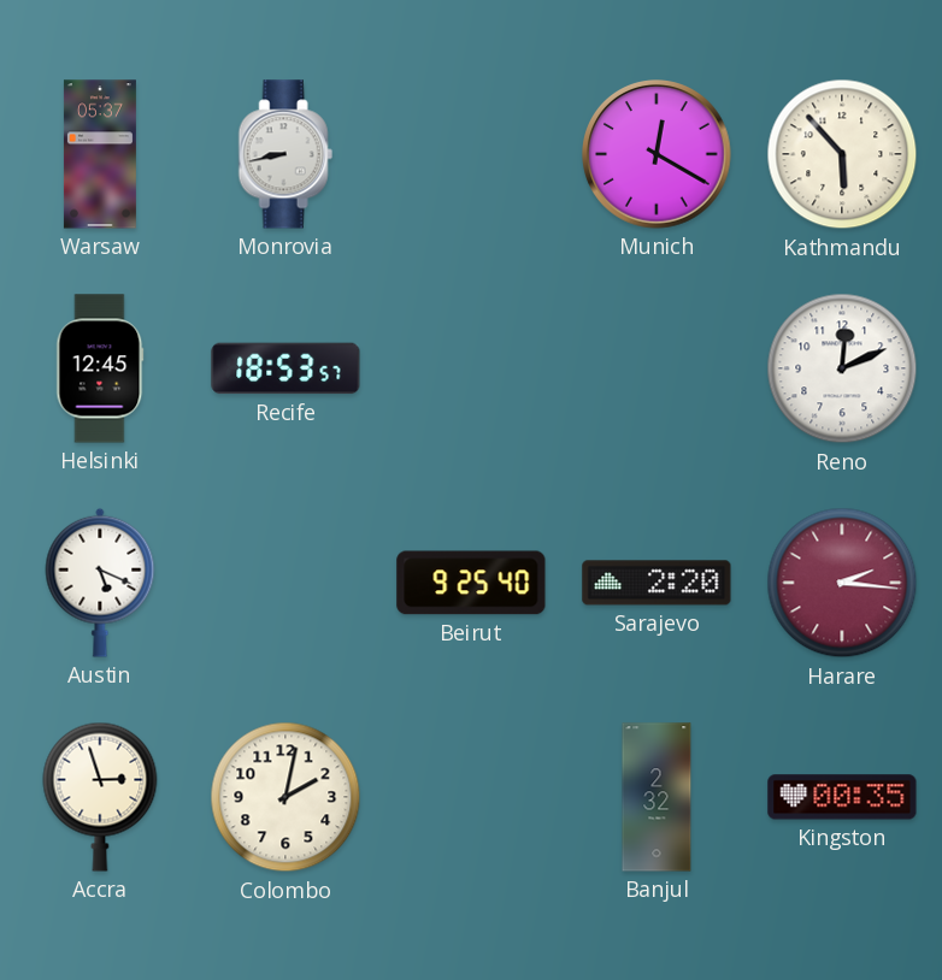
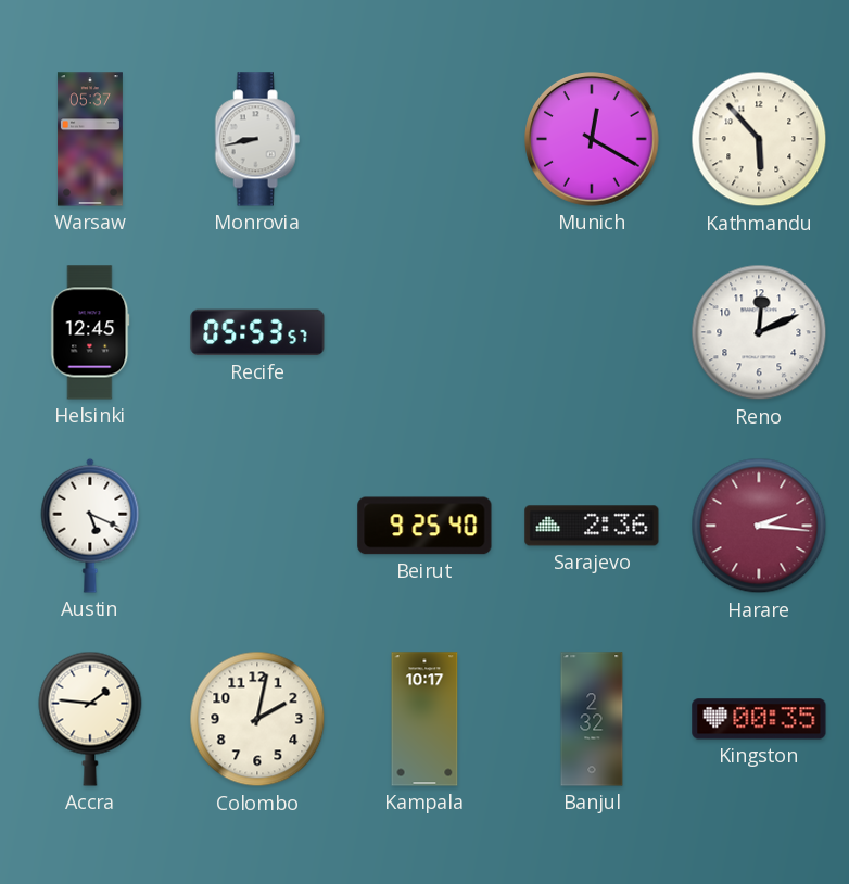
Recife: 18:53 -> 05:53
Sarajevo: 2:20 -> 2:36
Accra: 2:57 -> 1:46
Kampala: none -> 10:17
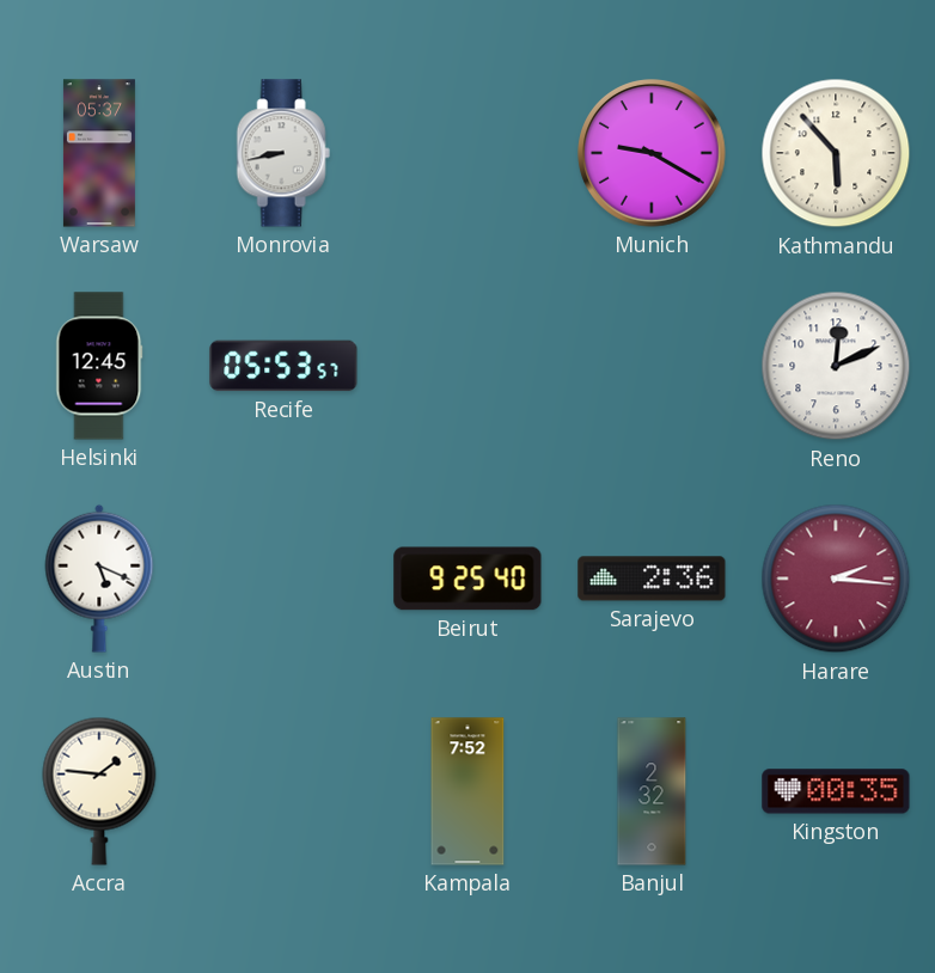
Munich: 12:20 -> 9:20
Colombo: 2:02 -> none
Kampala: 10:17 -> 7:52
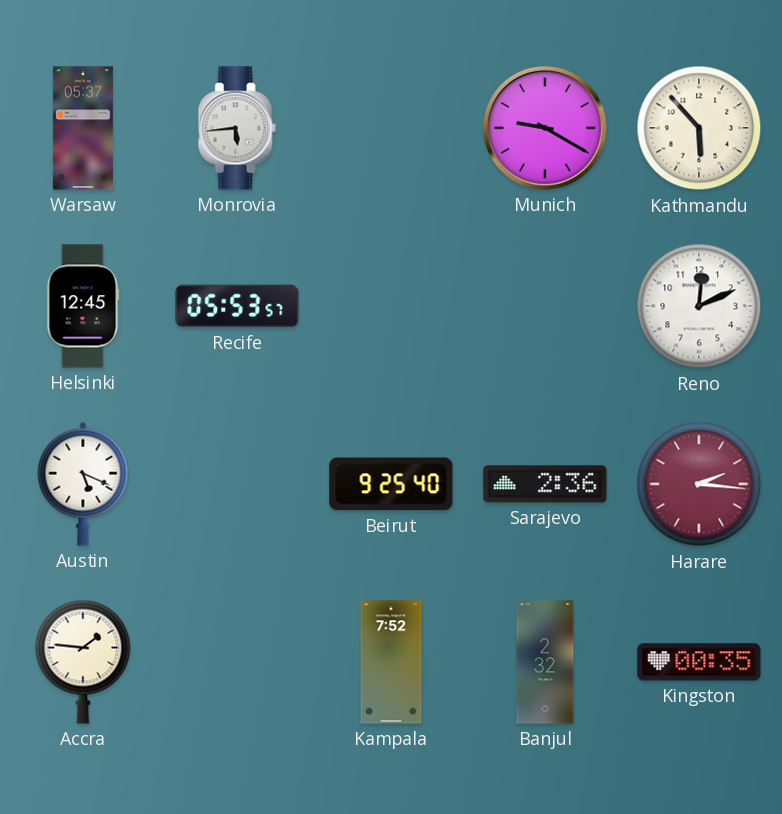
Monrovia: 8:43 -> 5:44
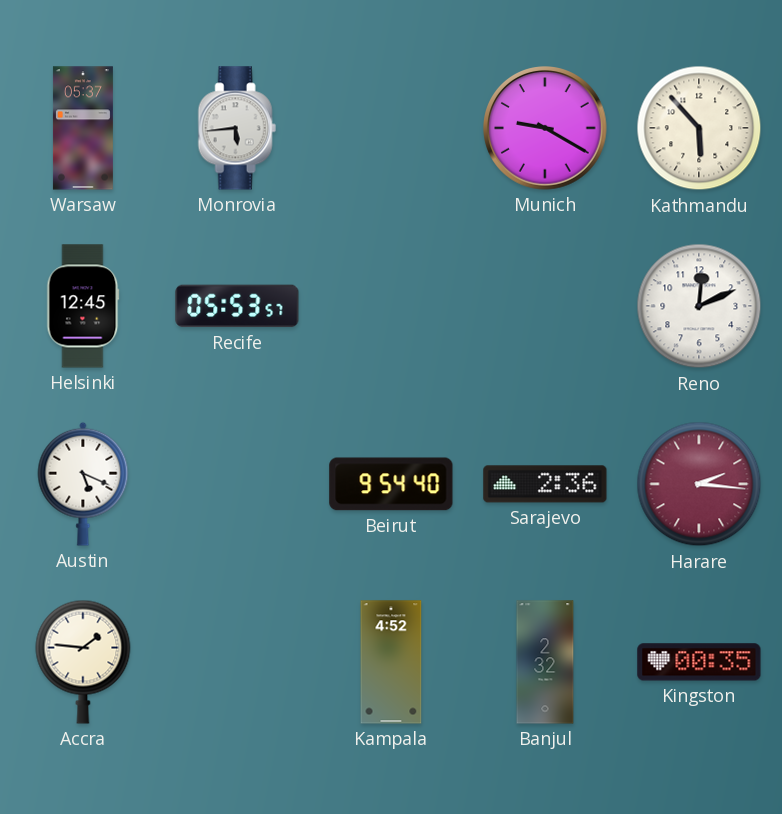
Beirut: 9:25 -> 9:54
Kampala: 7:52 -> 4:52
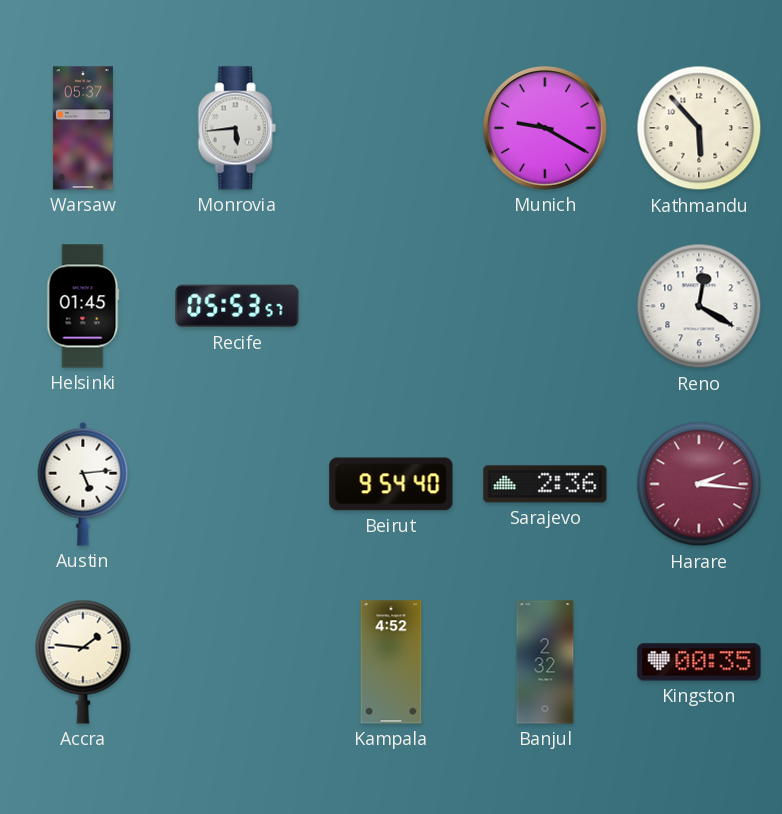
Helsinki: 12:45 -> 01:45
Reno: 12:11 -> 12:20
Austin: 5:19 -> 5:14
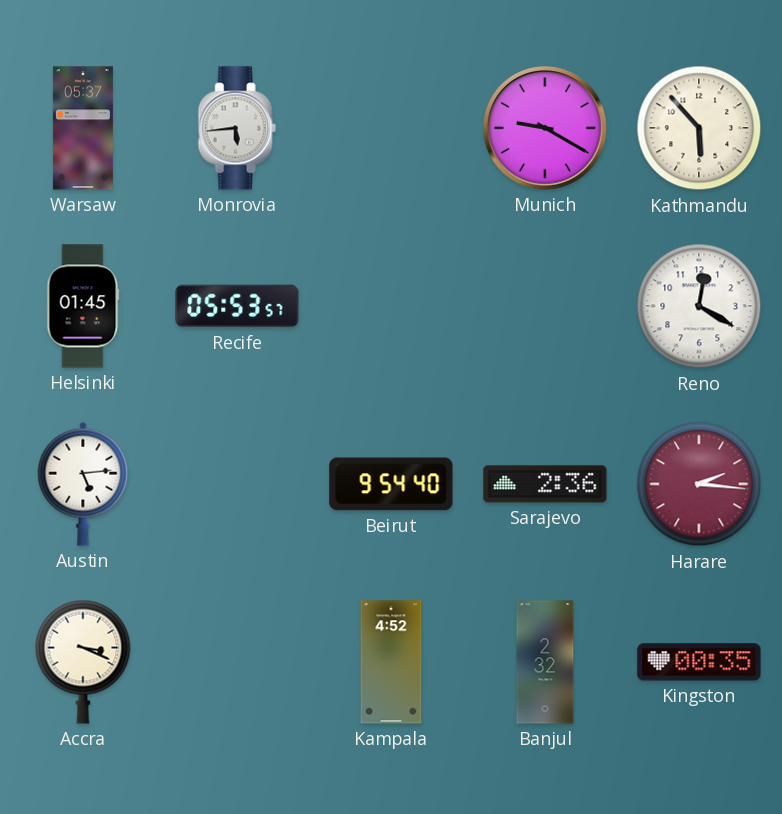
Accra: 1:46 -> 3:19
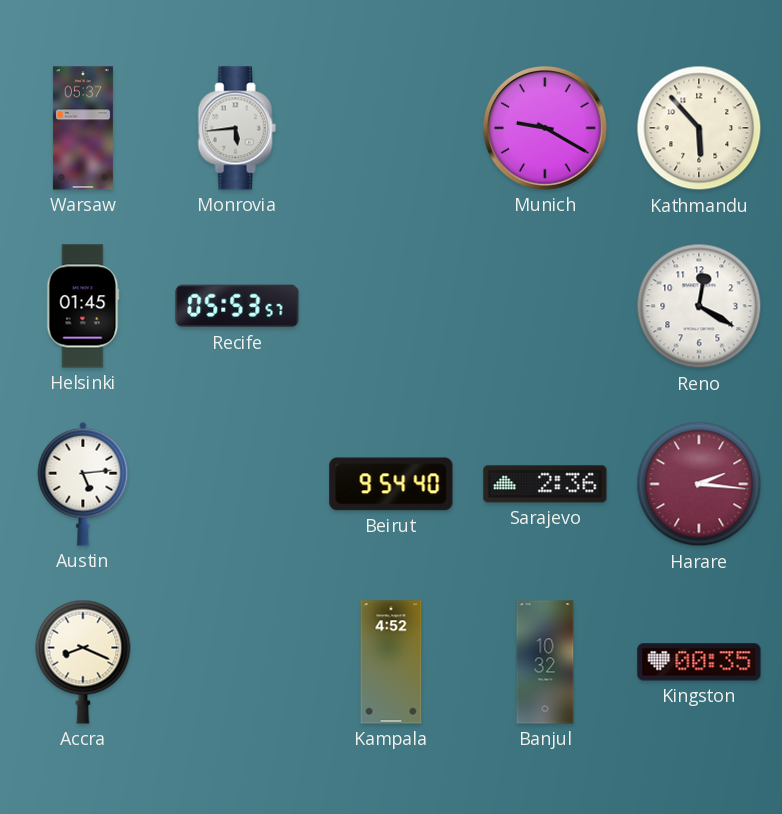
Accra: 3:19 -> 8:19
Banjul: 2:32 -> 10:32
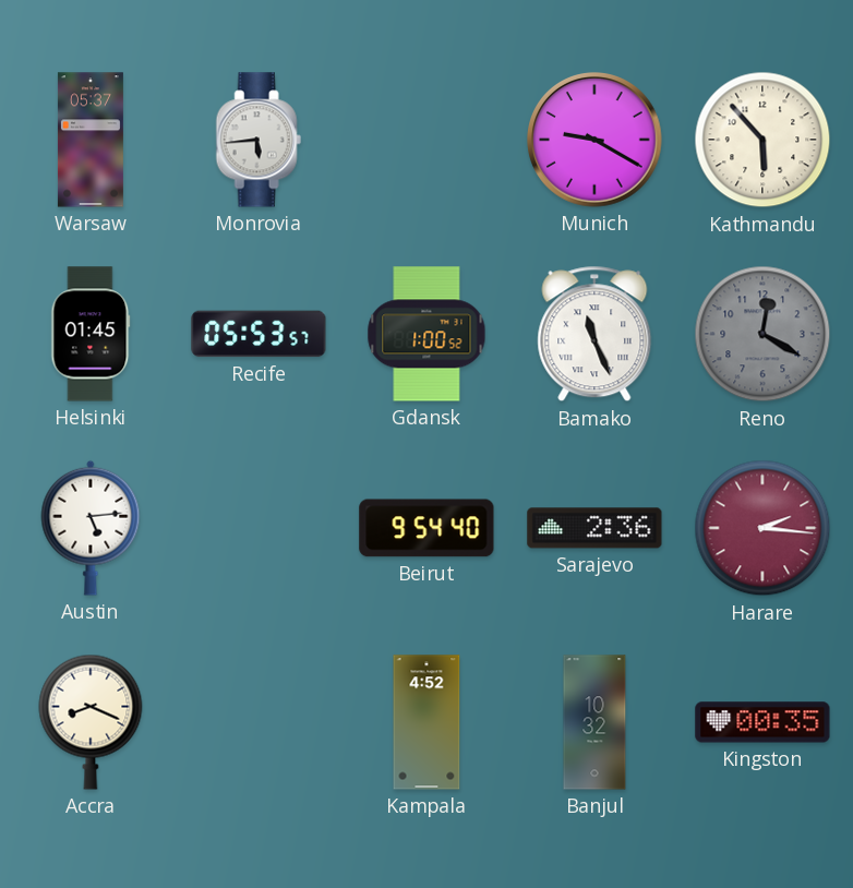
Gdansk: none -> 1:00
Bamako: none -> 11:26
Reno dial: white -> grey
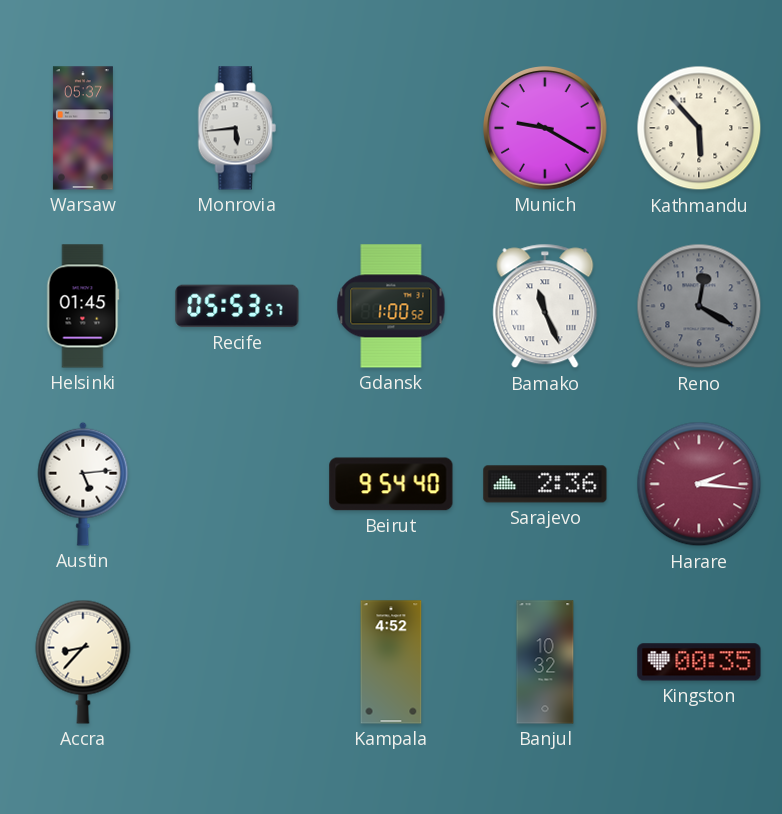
Accra: 8:19 -> 8:37
